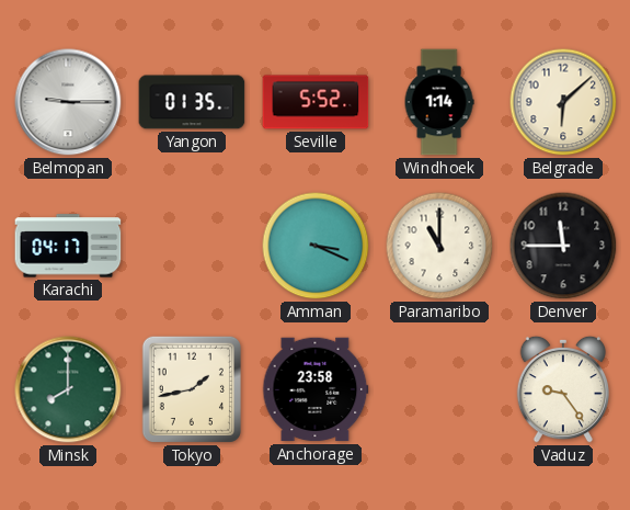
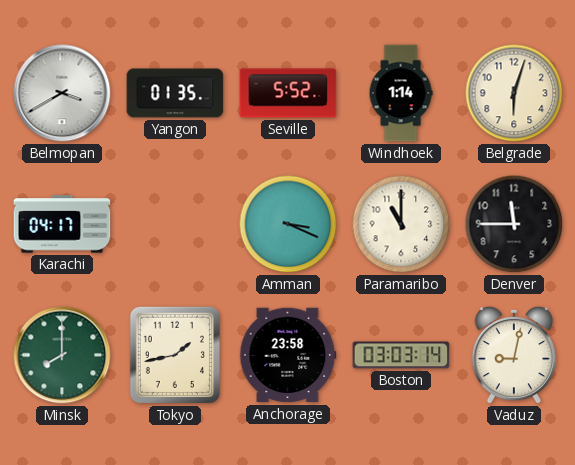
Belmopan: 9:15 -> 3:40
Belgrade: 6:08 -> 6:03
Boston: none -> 03:03
Vaduz: 9:24 -> 9:02
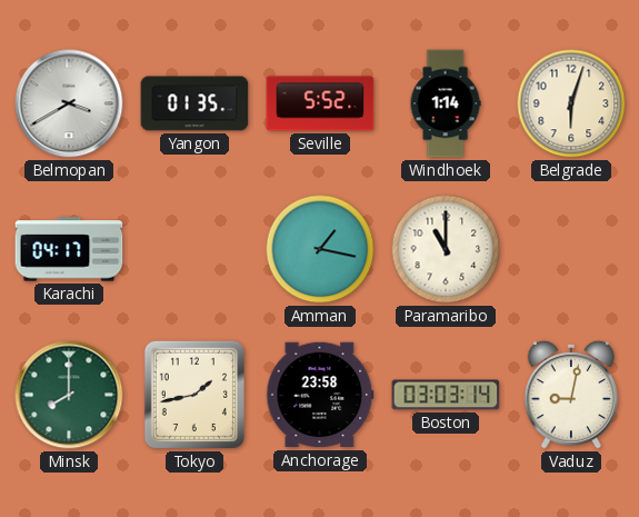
Amman: 3:19 -> 1:17
Denver: 11:45 -> none
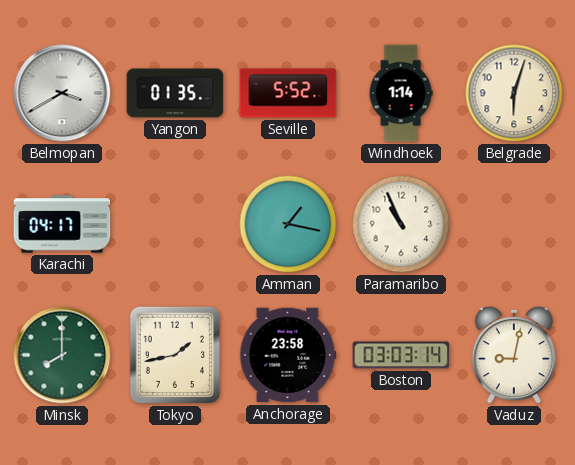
Paramaribo: 11:00 -> 10:56
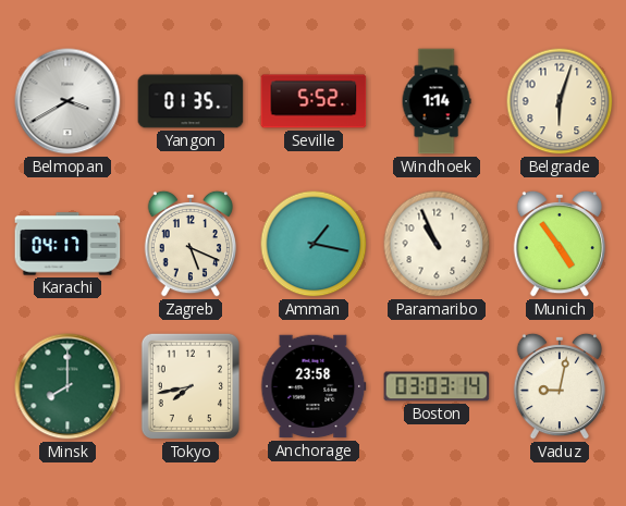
Zagreb: none -> 5:19
Munich: none -> 4:54
Tokyo: 1:43 -> 7:43
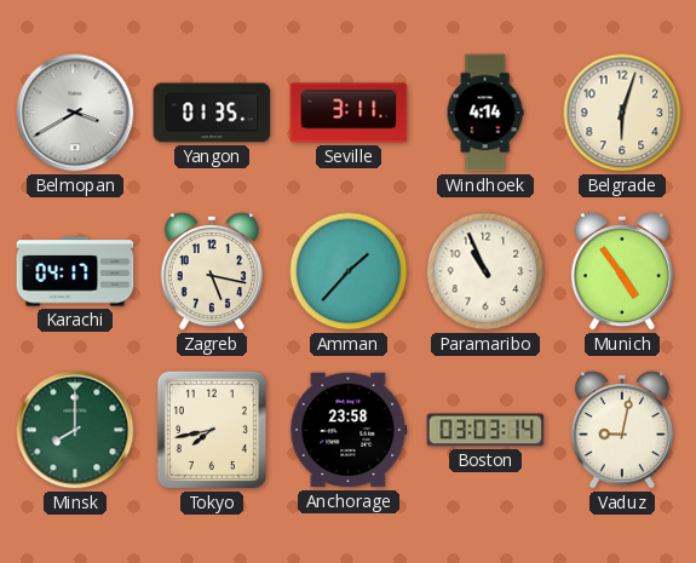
Seville: 5:52 -> 3:11
Windhoek: 1:14 -> 4:14
Zagreb: 5:19 -> 5:17
Amman: 1:17 -> 1:37
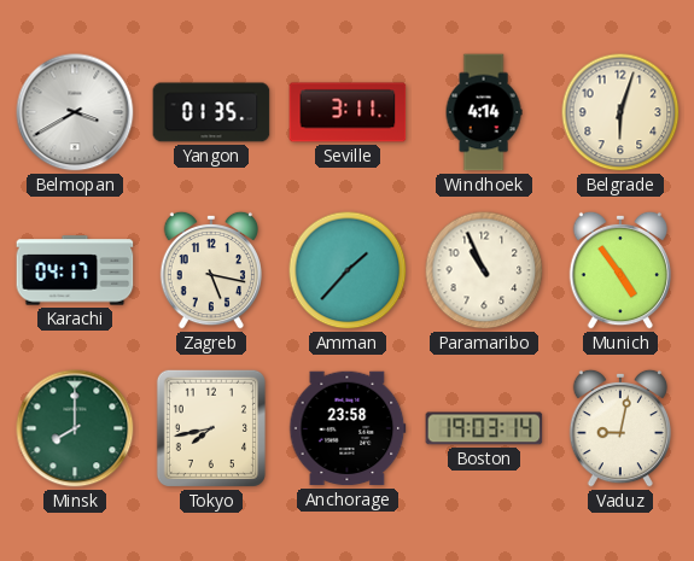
Boston: 03:03 -> 19:03
